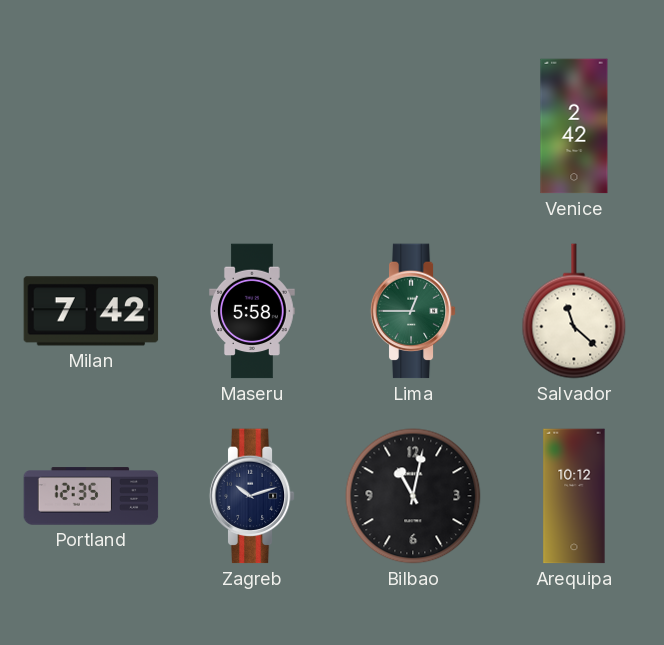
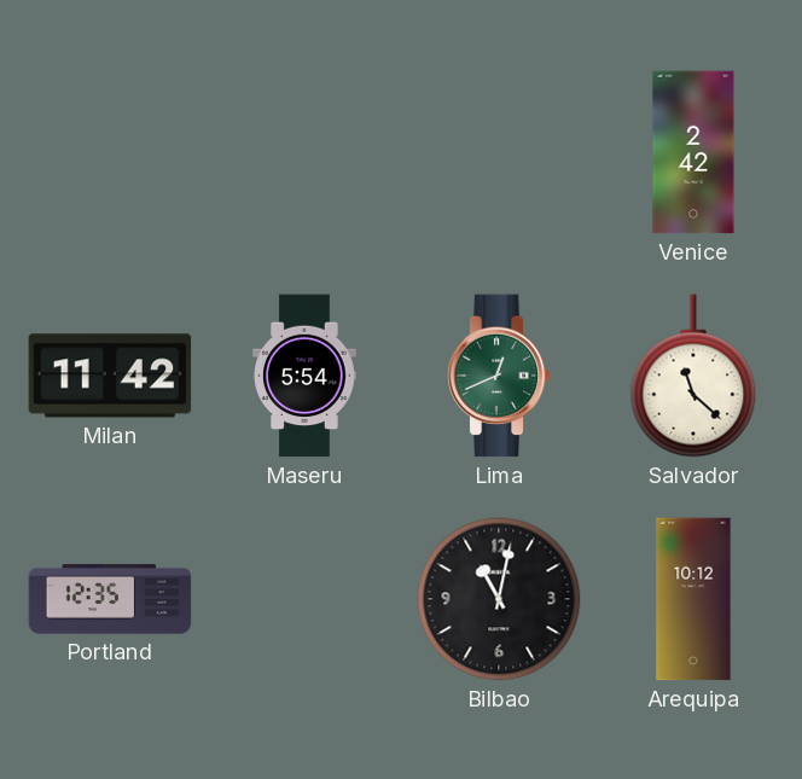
Milan: 7:42 -> 11:42
Maseru: 5:58 -> 5:54
Lima: 12:45 -> 12:41
Zagreb: 10:12 -> none
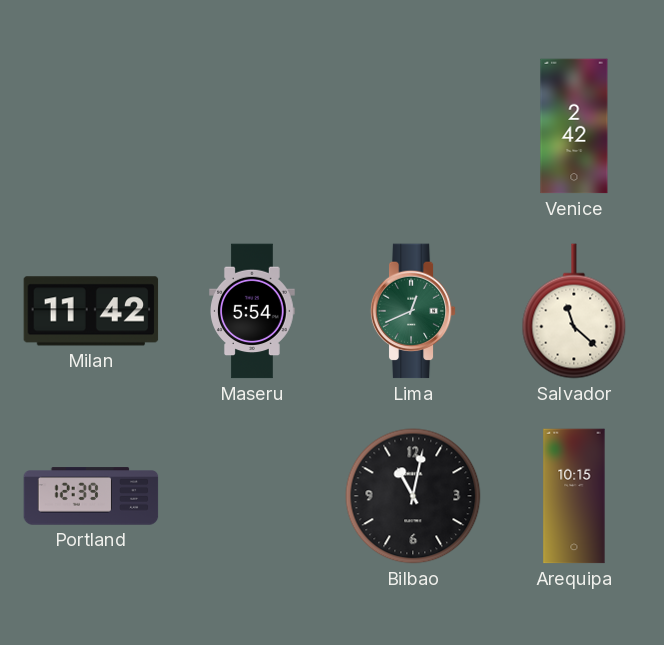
Portland: 12:35 -> 12:39
Arequipa: 10:12 -> 10:15
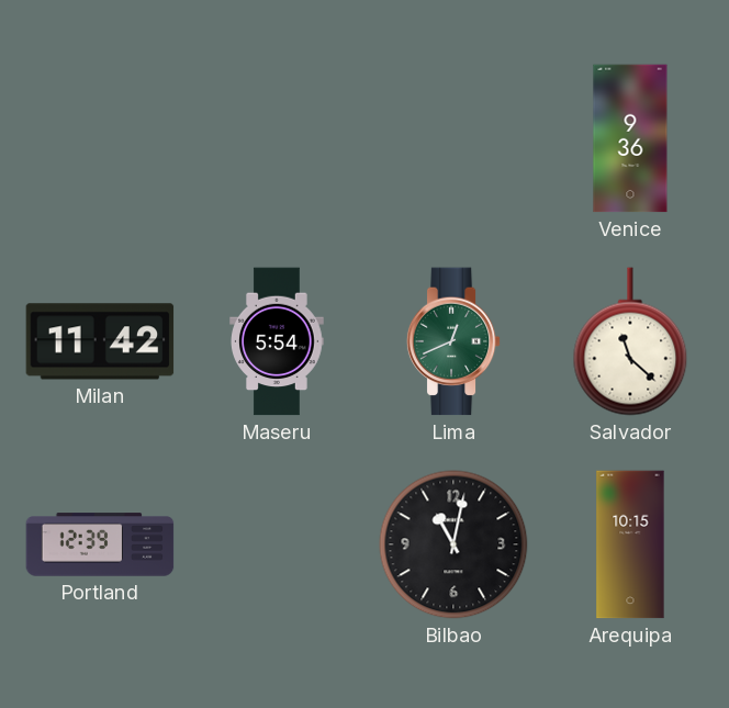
Venice: 2:42 -> 9:36
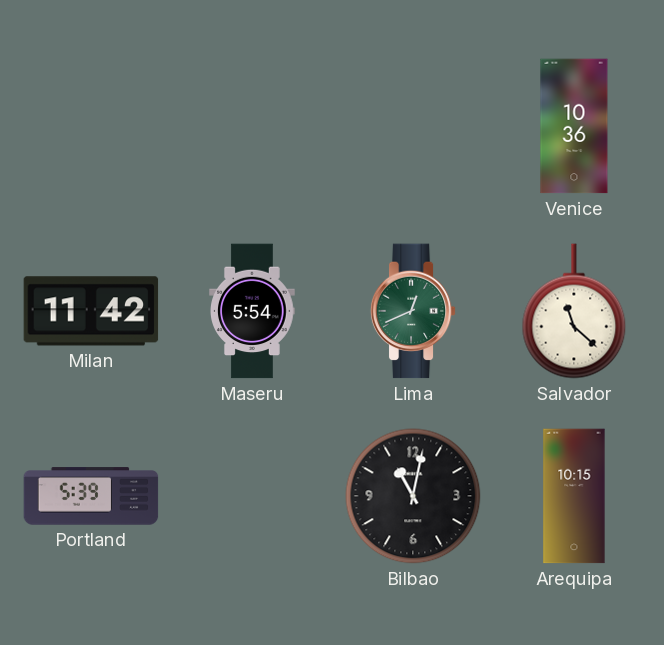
Venice: 9:36 -> 10:36
Portland: 12:39 -> 5:39
